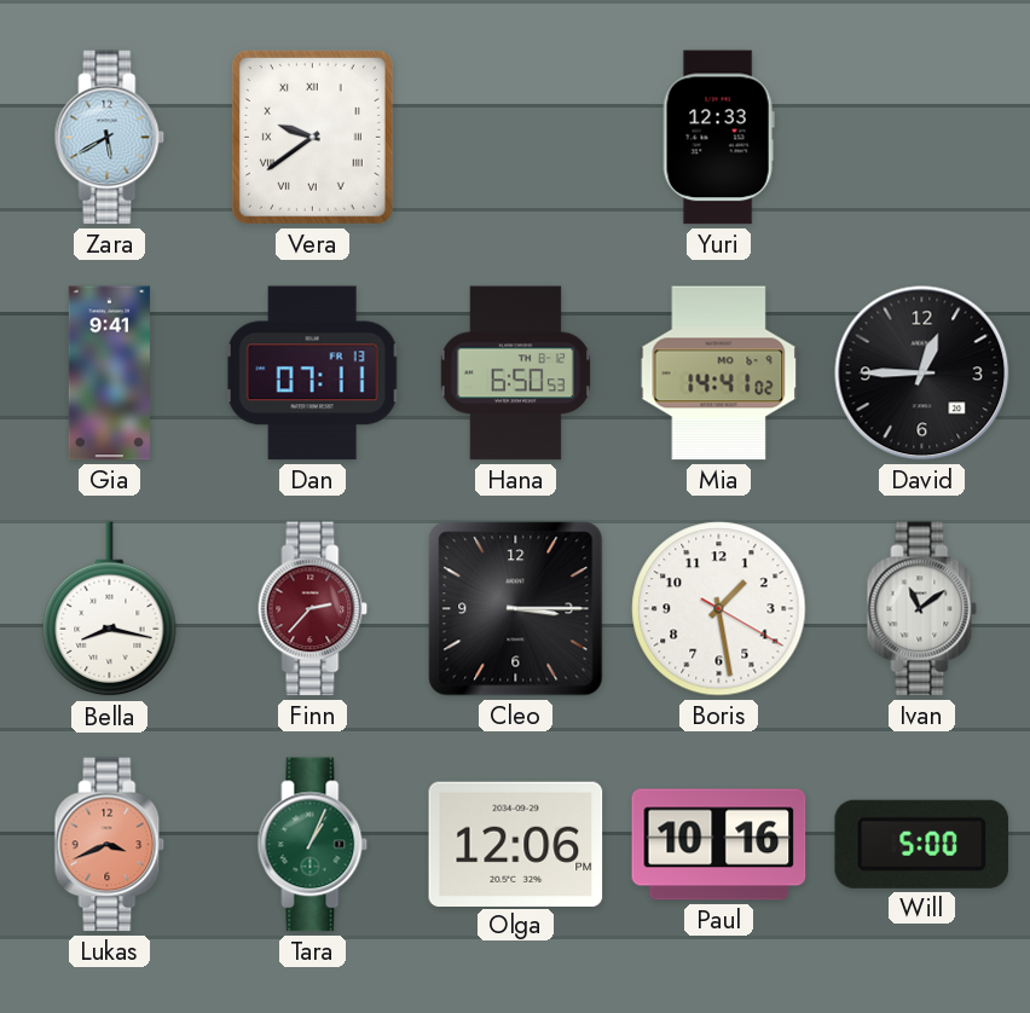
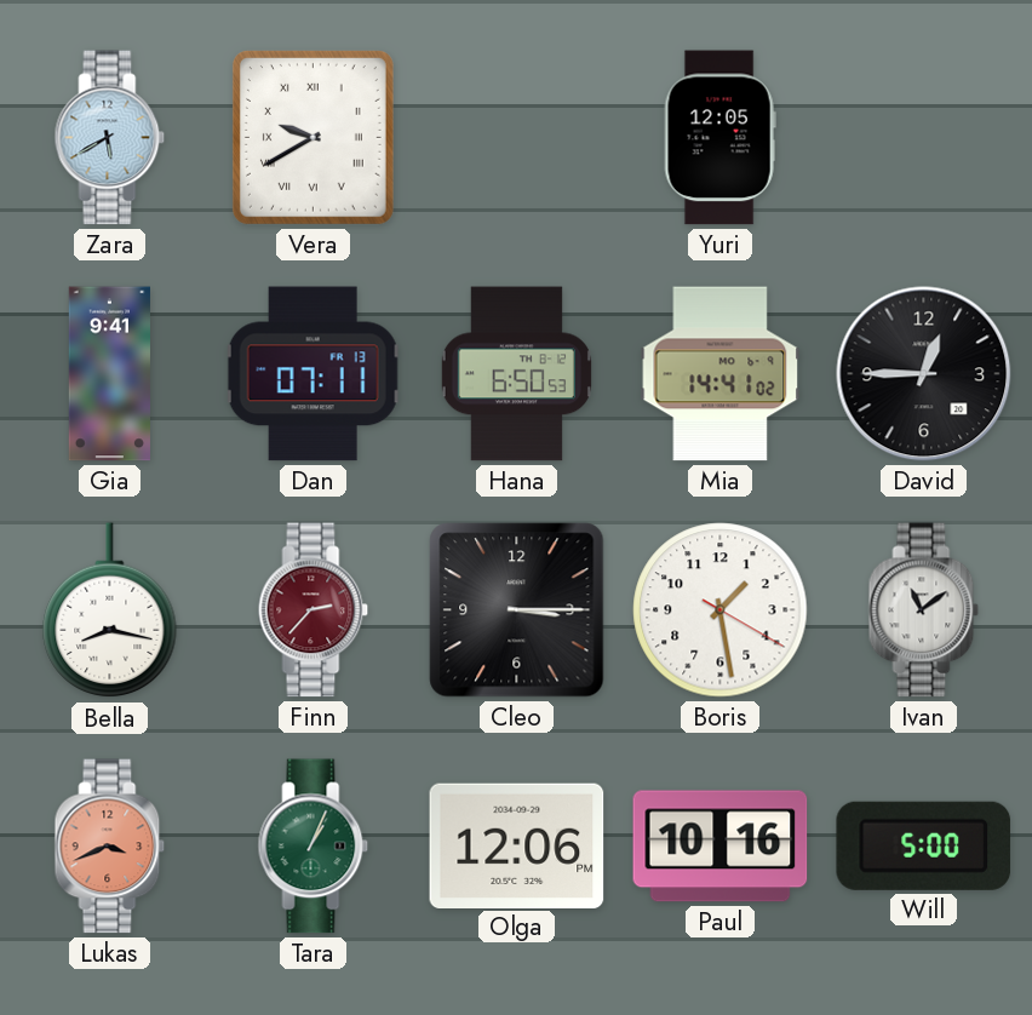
Vera: 9:39 -> 9:40
Yuri: 12:33 -> 12:05
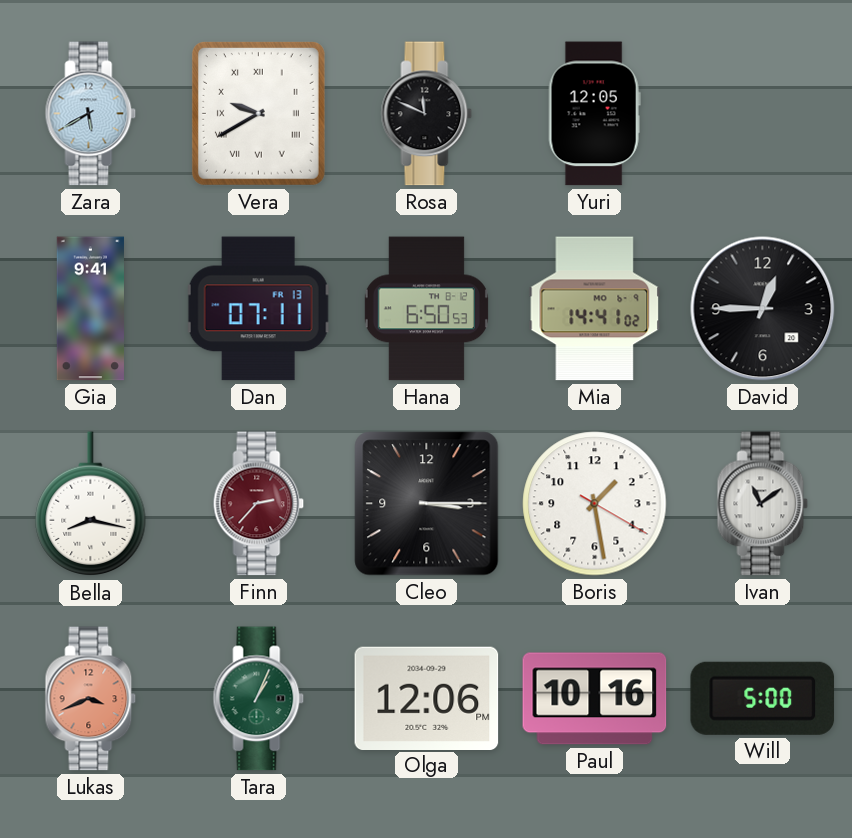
Rosa: none -> 11:49
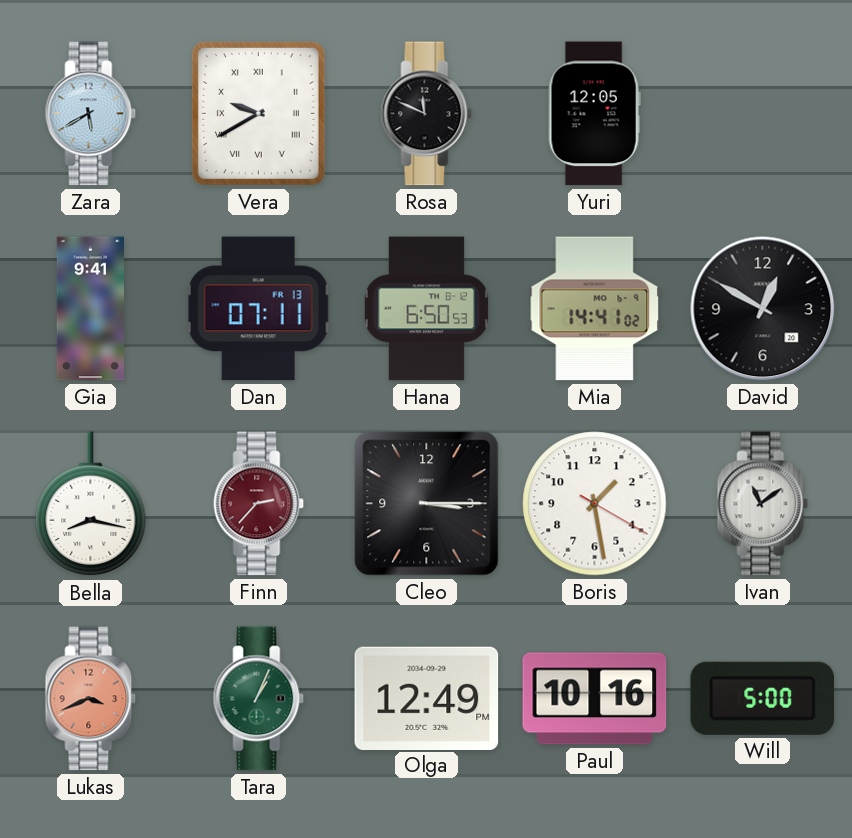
David: 12:45 -> 12:50
Olga: 12:06 -> 12:49
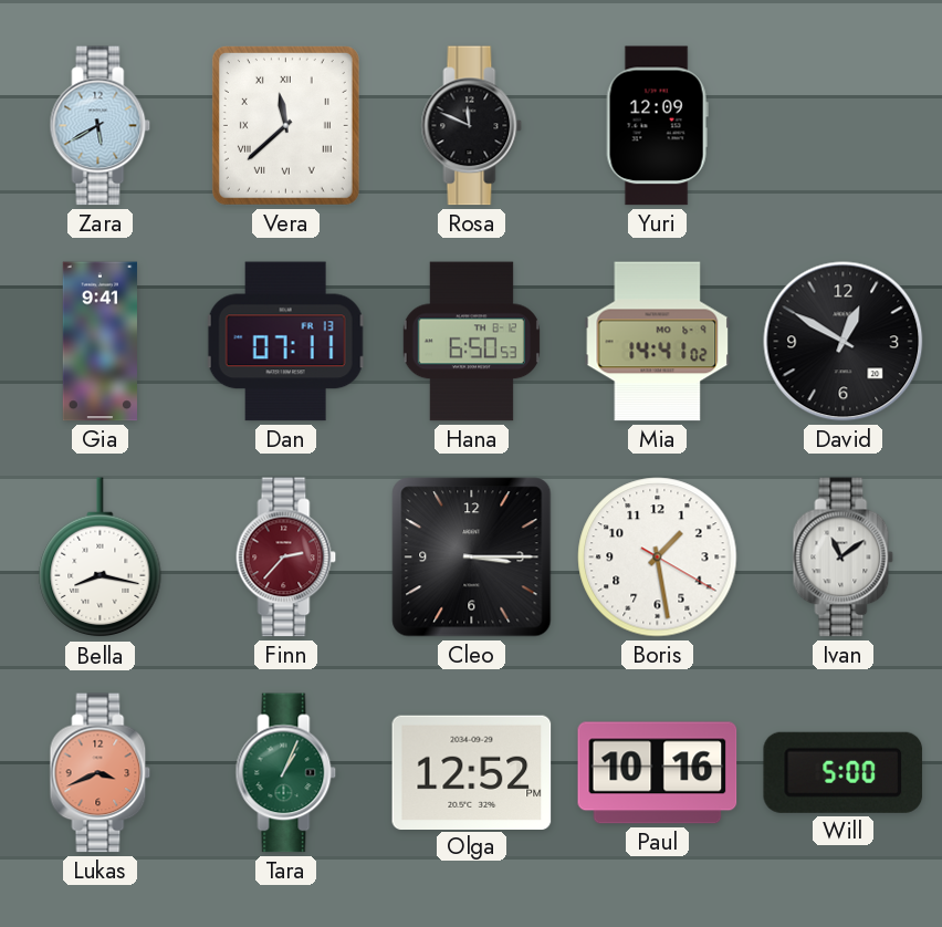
Vera: 9:40 -> 11:38
Yuri: 12:05 -> 12:09
Olga: 12:49 -> 12:52
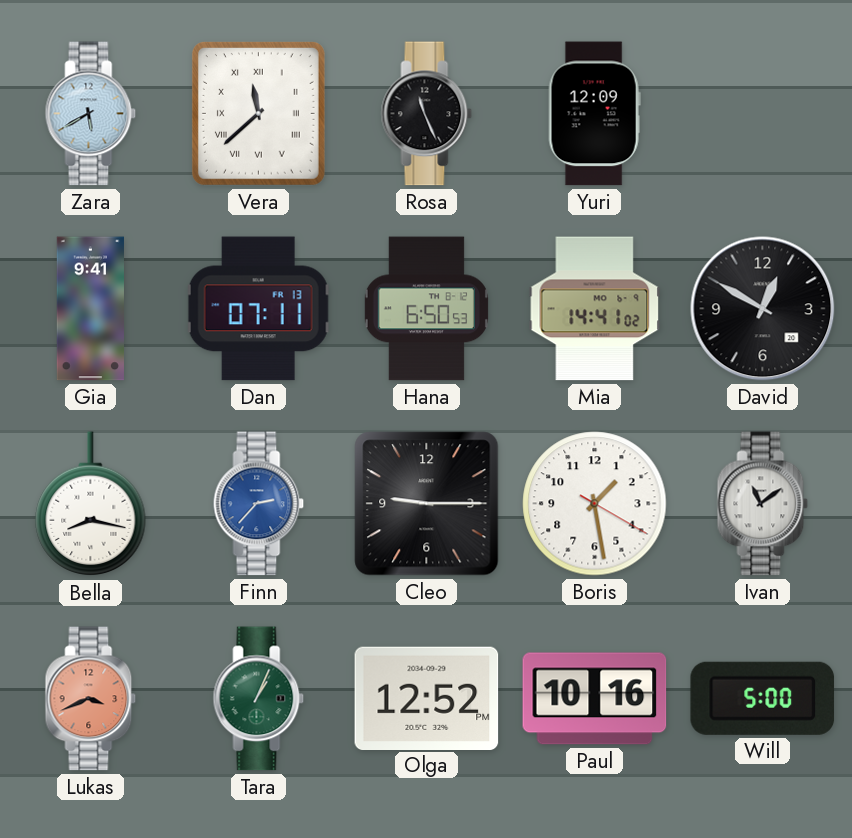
Rosa: 11:49 -> 11:26
Finn dial: burgundy -> blue
Cleo: 3:15 -> 9:15
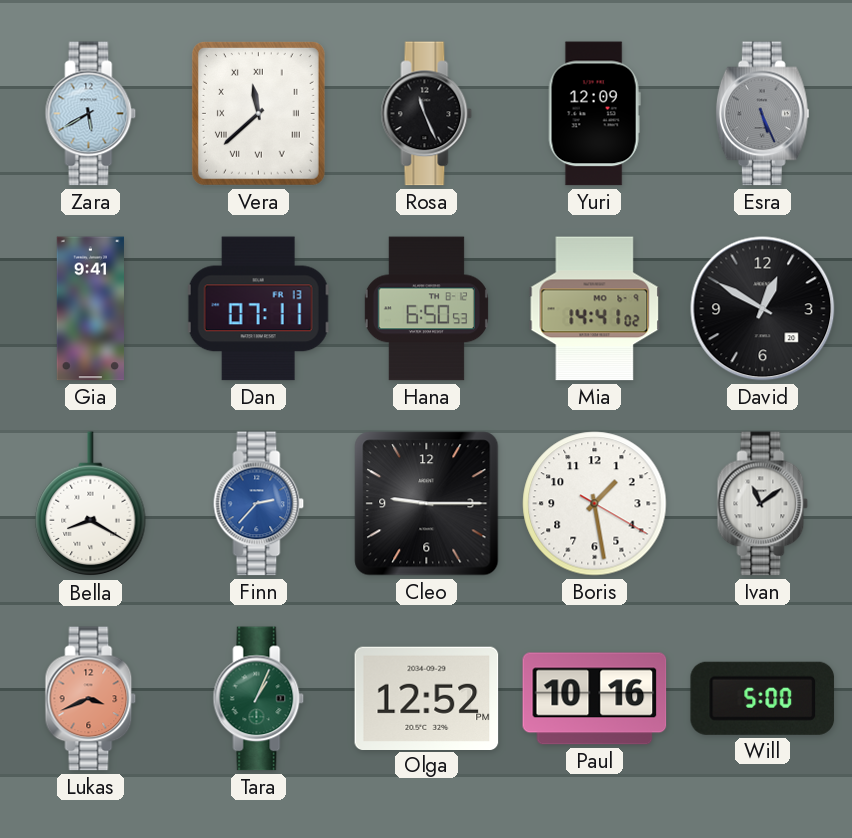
Esra: none -> 5:26
Bella: 8:17 -> 8:20
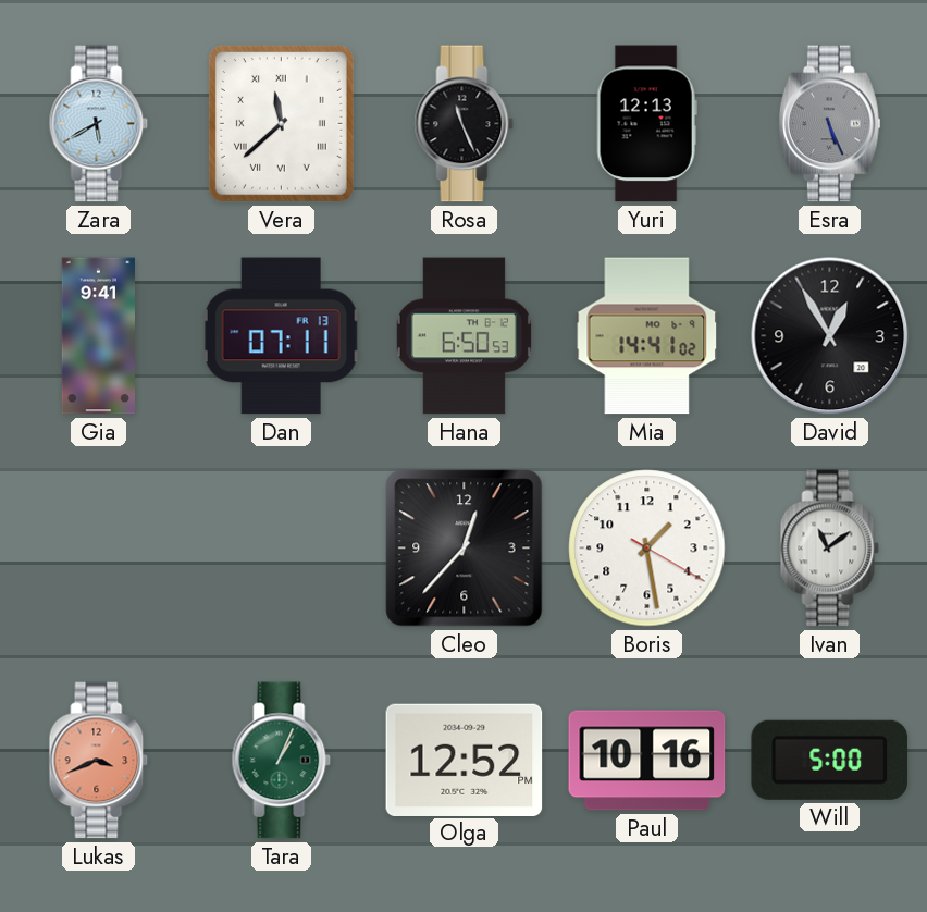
Yuri: 12:09 -> 12:13
David: 12:50 -> 12:55
Bella: 8:20 -> none
Finn: 2:37 -> none
Cleo: 9:15 -> 12:37
